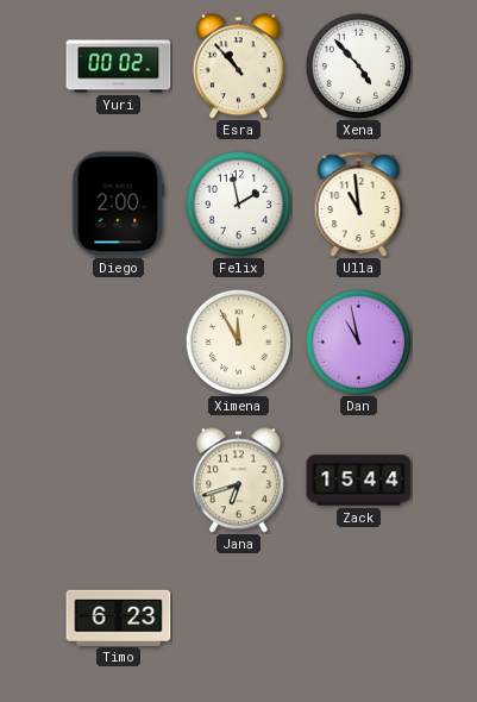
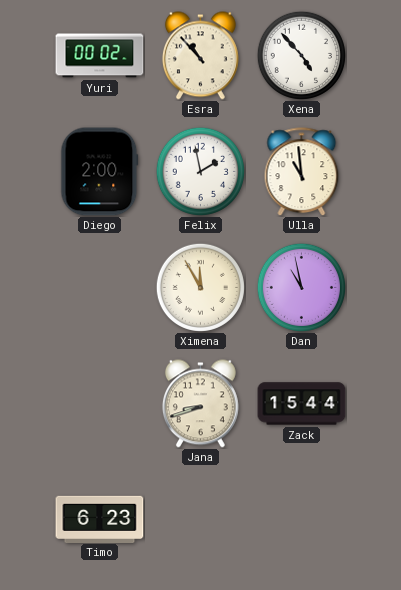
Jana: 6:42 -> 8:42
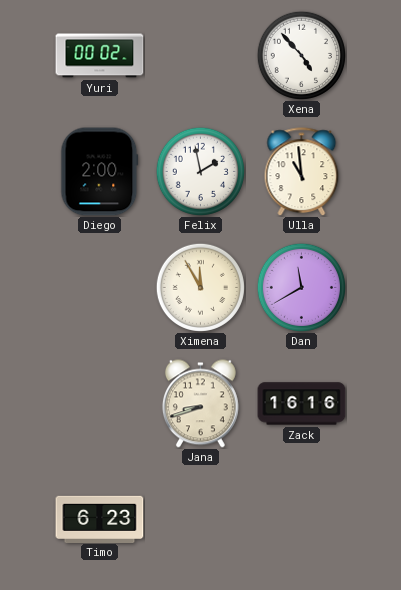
Esra: 10:53 -> none
Dan: 10:58 -> 11:40
Zack: 15:44 -> 16:16
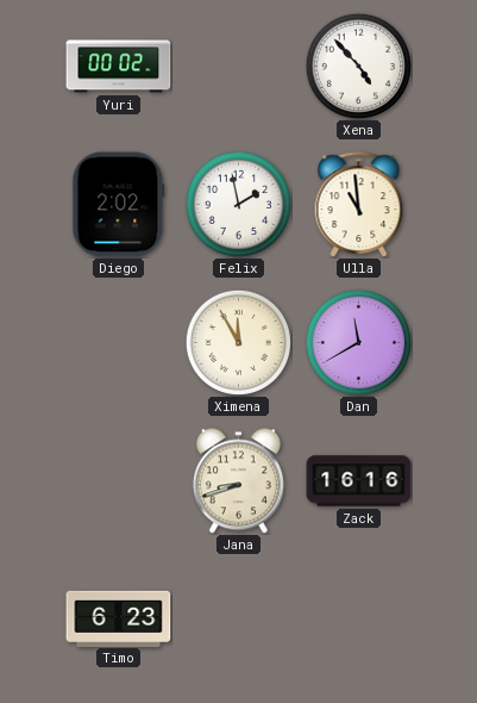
Diego: 2:00 -> 2:02
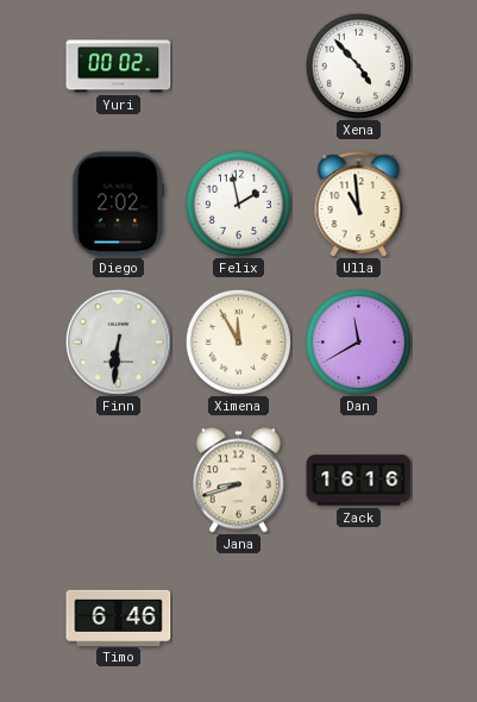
Finn: none -> 6:31
Timo: 6:23 -> 6:46
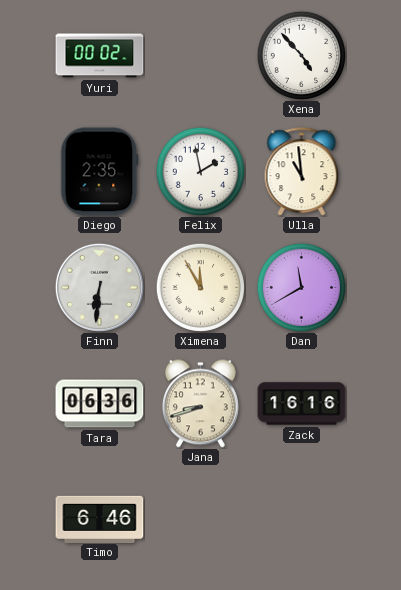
Diego: 2:02 -> 2:35
Tara: none -> 06:36
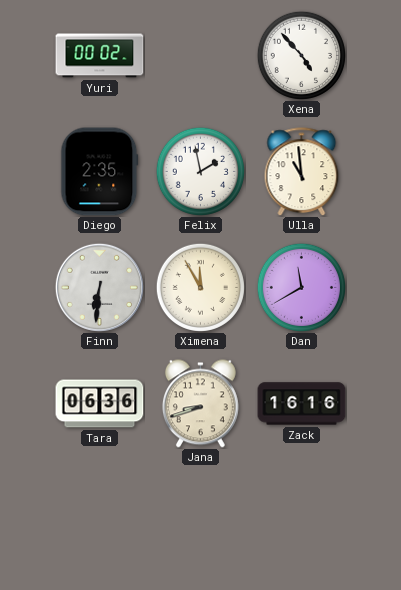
Timo: 6:46 -> none
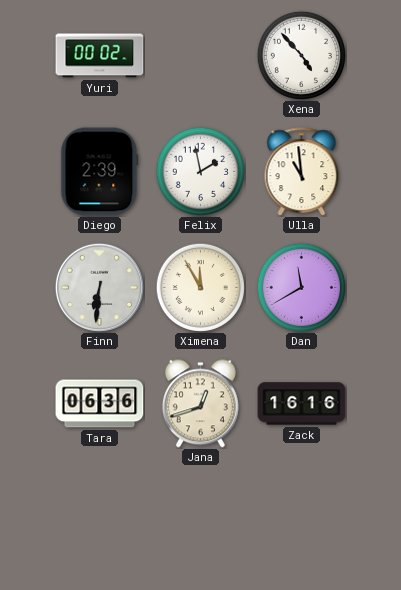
Diego: 2:35 -> 2:39
Jana: 8:42 -> 12:42
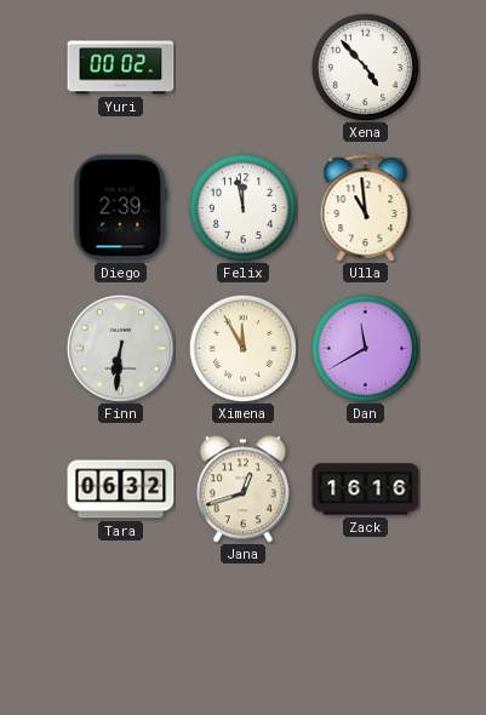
Felix: 1:58 -> 11:58
Tara: 06:36 -> 06:32
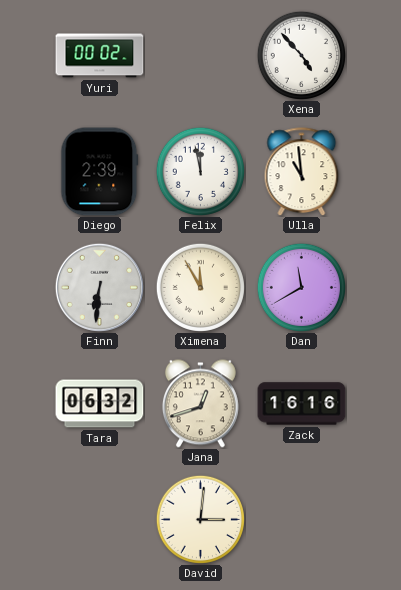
David: none -> 3:01
